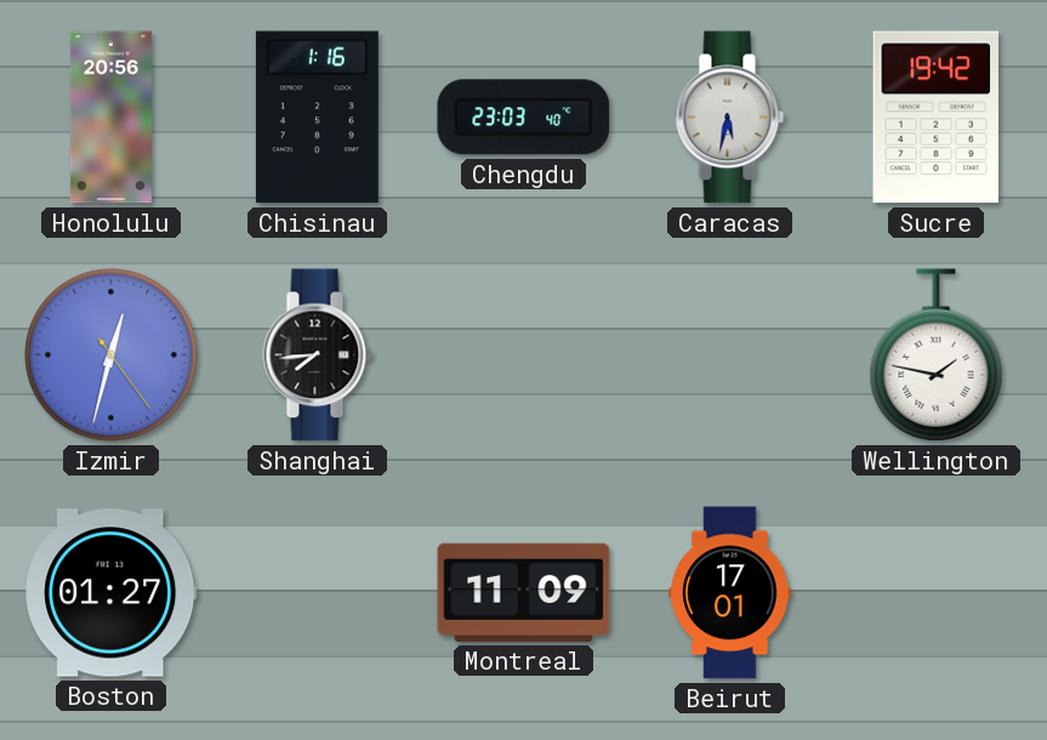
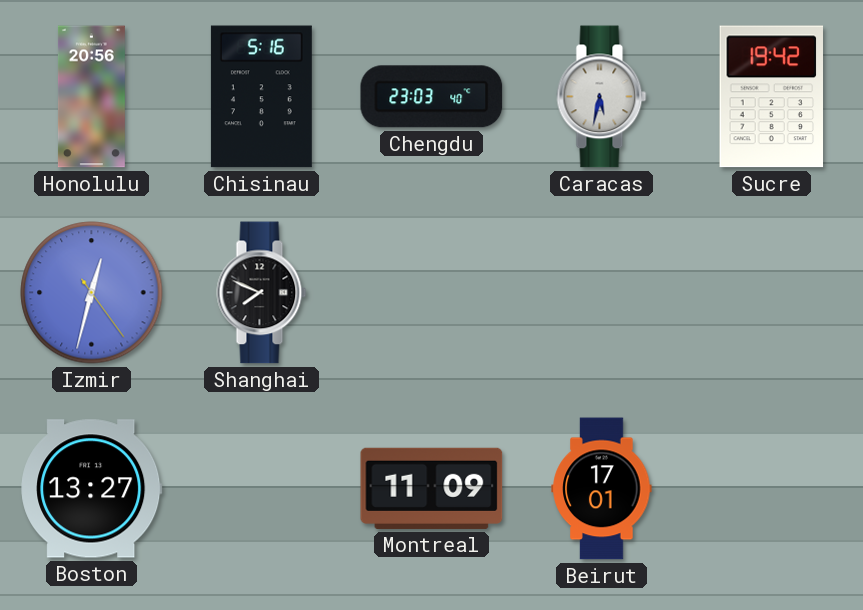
Chisinau: 1:16 -> 5:16
Shanghai: 7:44 -> 7:49
Wellington: 1:47 -> none
Boston: 01:27 -> 13:27
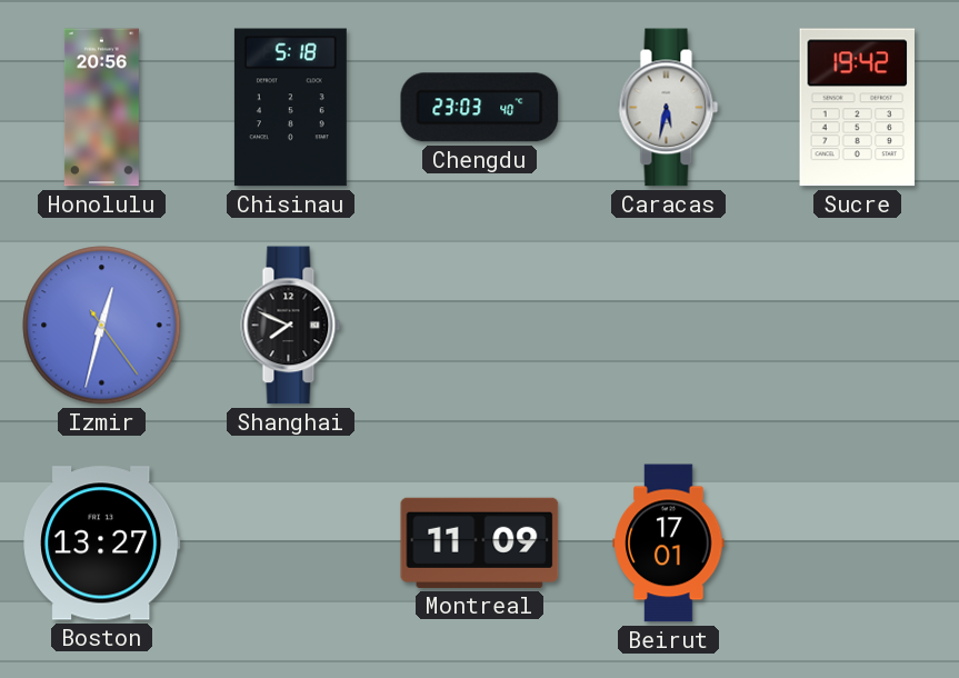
Chisinau: 5:16 -> 5:18
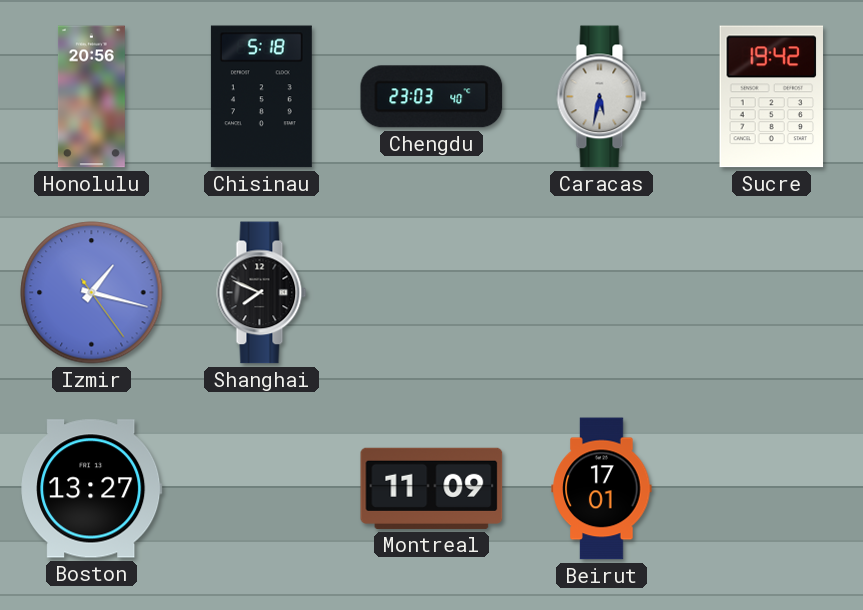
Izmir: 12:32 -> 1:17
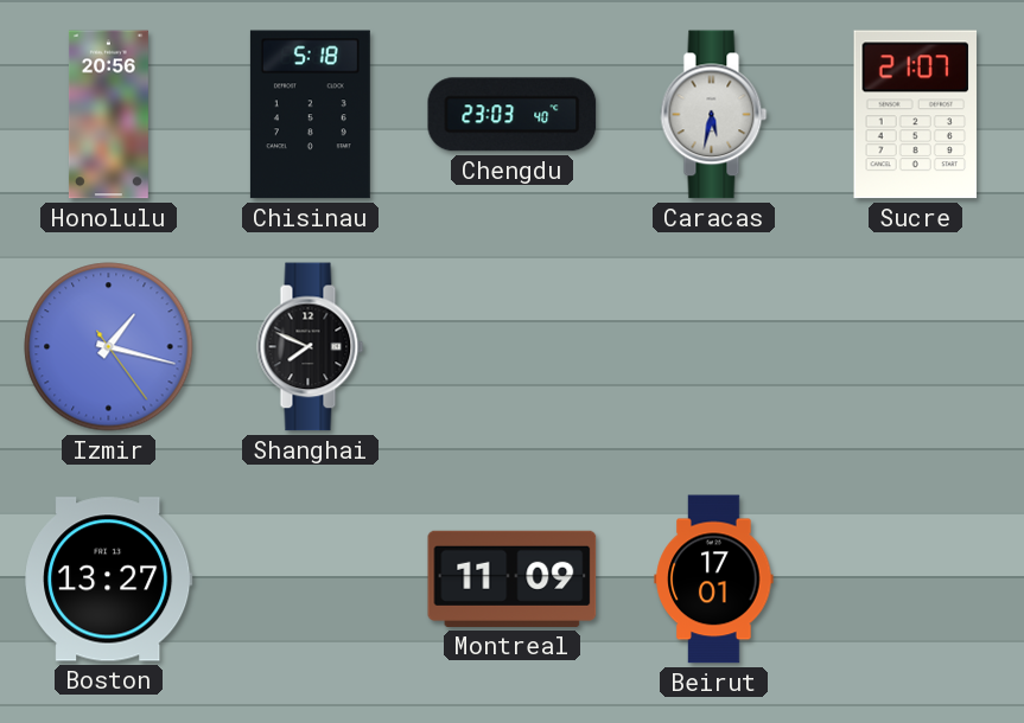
Sucre: 19:42 -> 21:07
